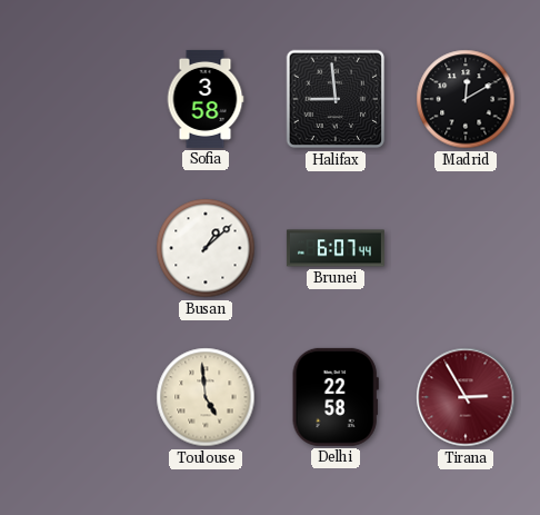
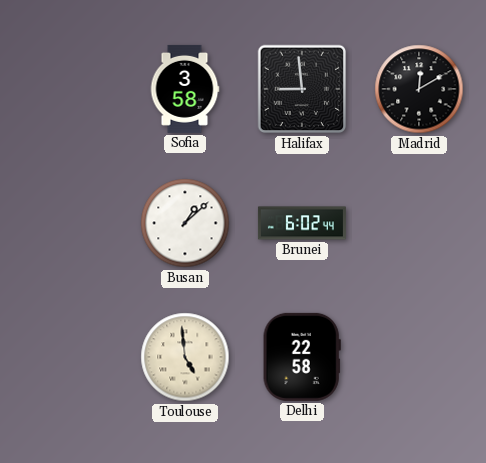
Brunei: 6:07 -> 6:02
Tirana: 2:55 -> none
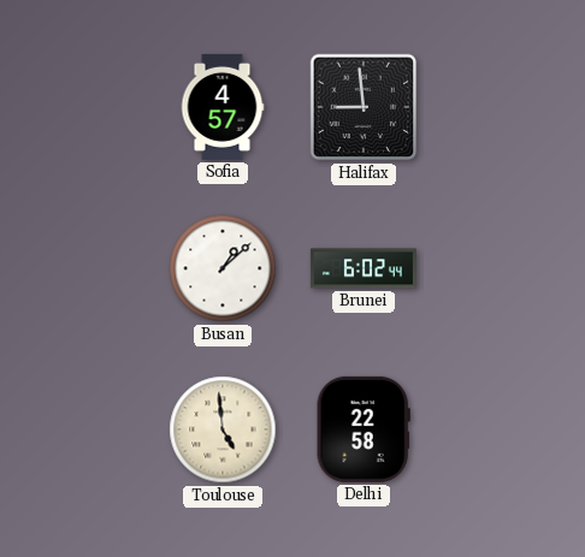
Sofia: 3:58 -> 4:57
Madrid: 12:10 -> none
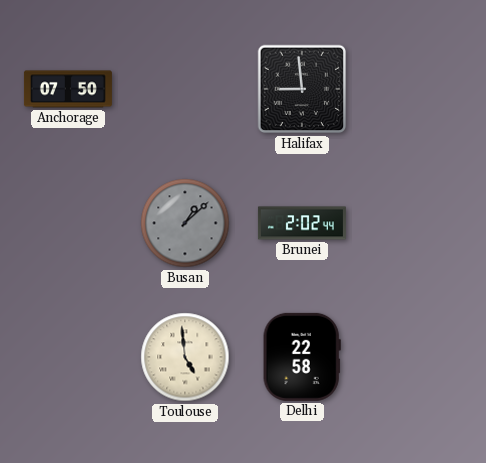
Anchorage: none -> 07:50
Sofia: 4:57 -> none
Busan dial: white -> grey
Brunei: 6:02 -> 2:02
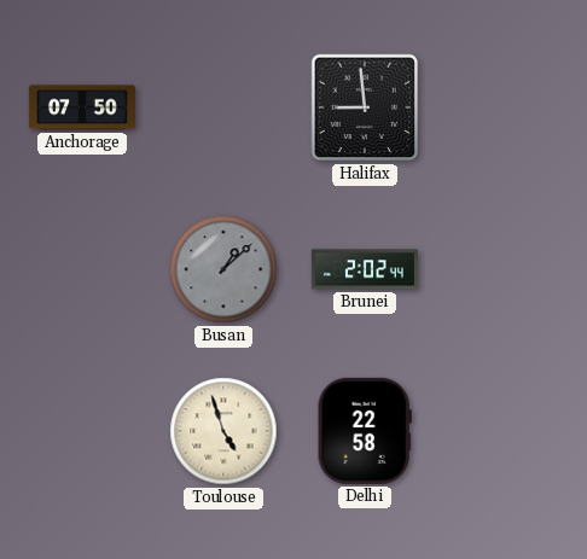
Toulouse: 4:59 -> 4:57
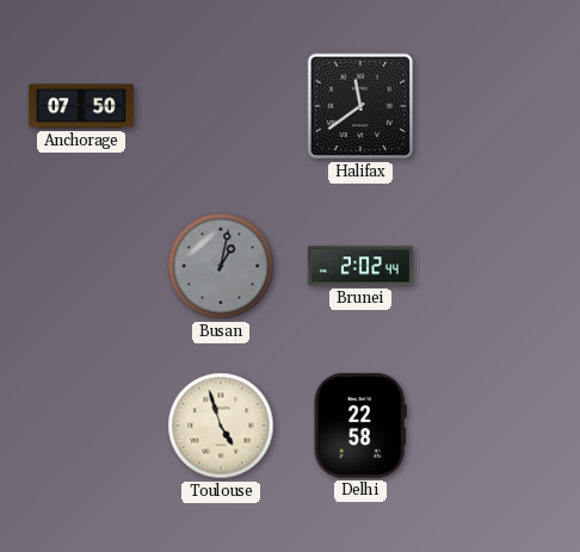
Halifax: 8:59 -> 11:39
Busan: 1:08 -> 1:02
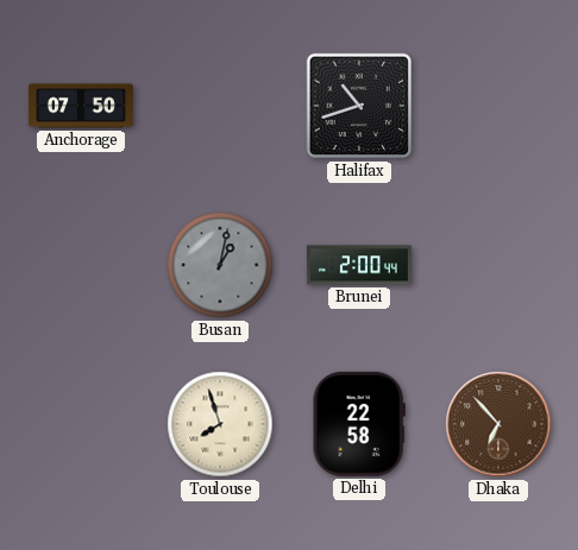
Halifax: 11:39 -> 10:42
Brunei: 2:02 -> 2:00
Toulouse: 4:57 -> 7:57
Dhaka: none -> 6:53
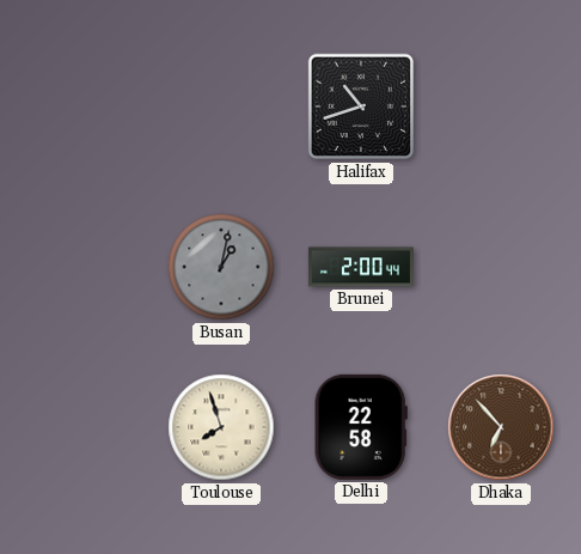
Anchorage: 07:50 -> none
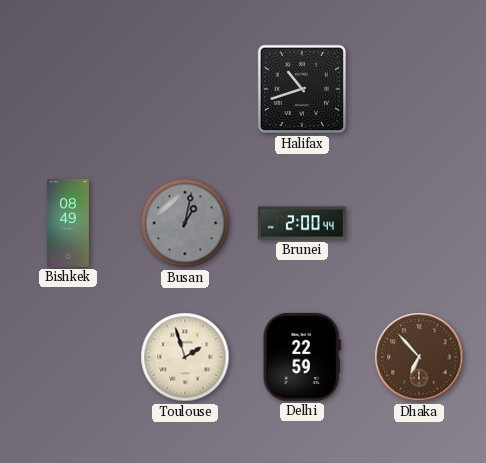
Bishkek: none -> 08:49
Toulouse: 7:57 -> 1:57
Delhi: 22:58 -> 22:59
